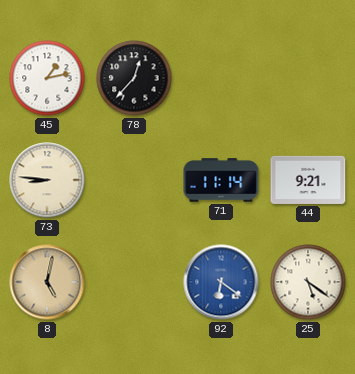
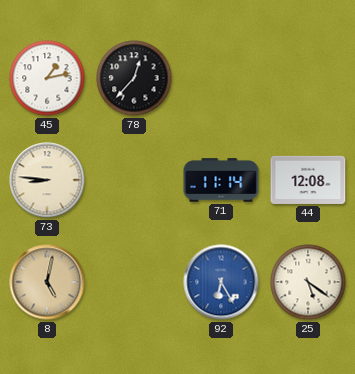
44: 9:21 -> 12:08
92: 6:21 -> 6:25
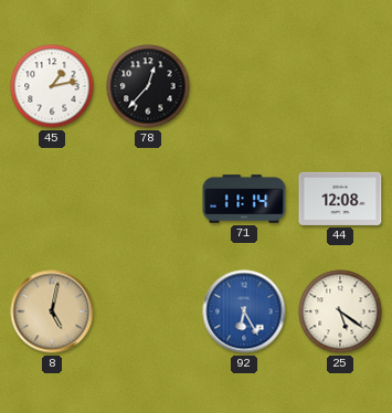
73: 8:46 -> none
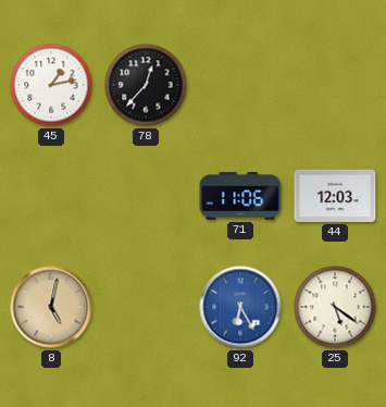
71: 11:14 -> 11:06
44: 12:08 -> 12:03
